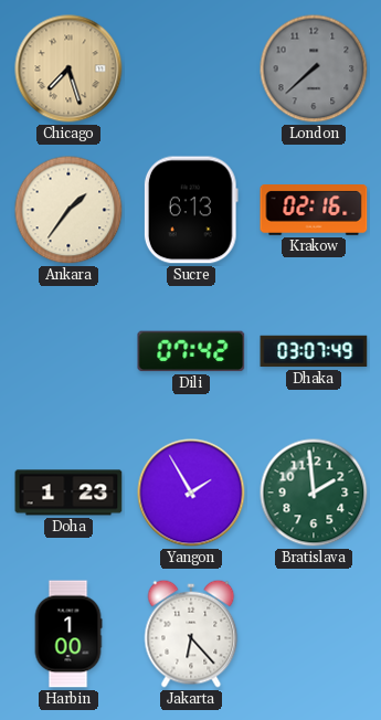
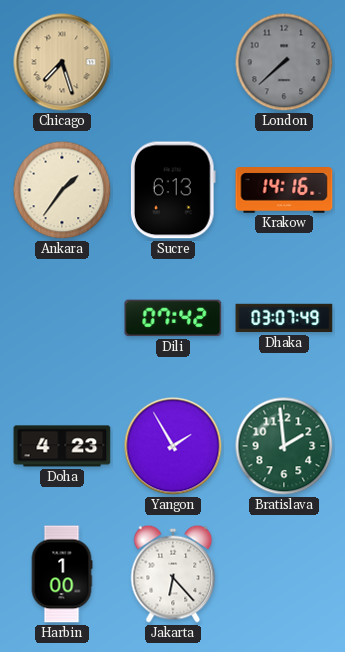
Krakow: 02:16 -> 14:16
Doha: 1:23 -> 4:23
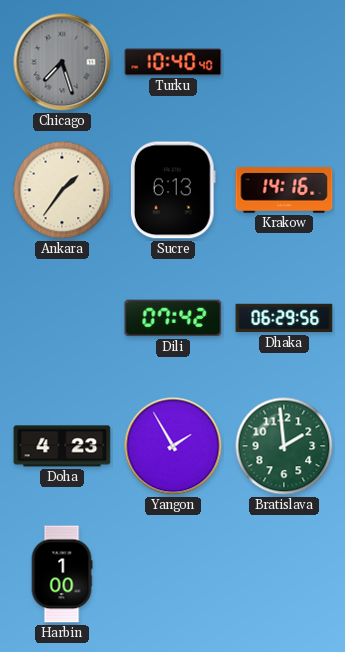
Chicago dial: champagne -> grey
Turku: none -> 10:40
London: 7:38 -> none
Dhaka: 03:07 -> 06:29
Jakarta: 6:23 -> none
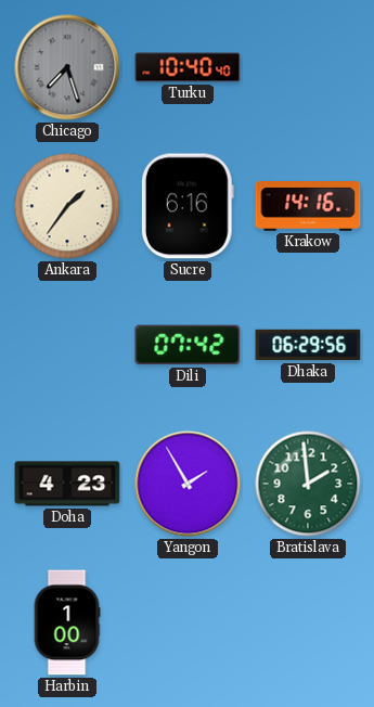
Sucre: 6:13 -> 6:16
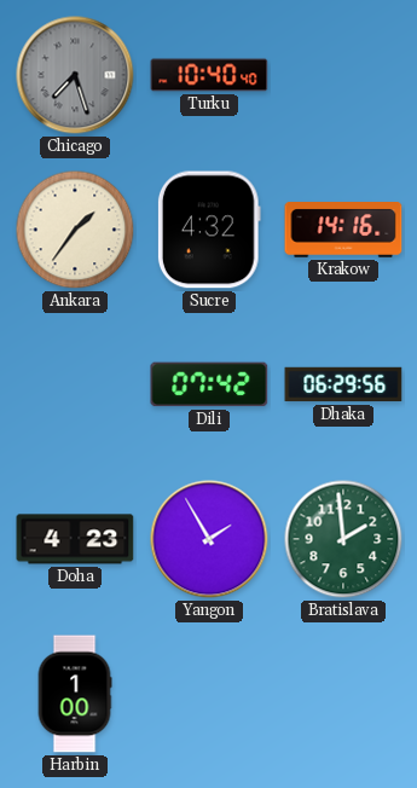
Sucre: 6:16 -> 4:32
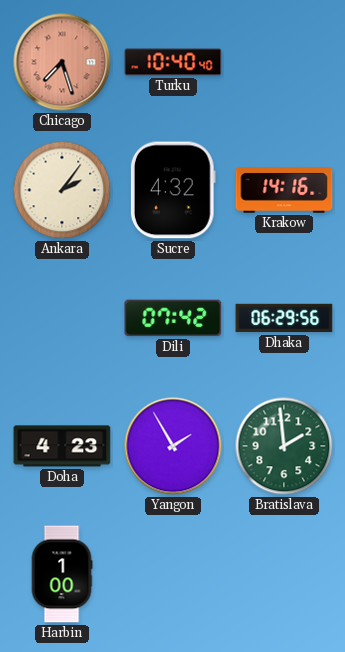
Chicago dial: grey -> salmon
Ankara: 1:36 -> 2:06
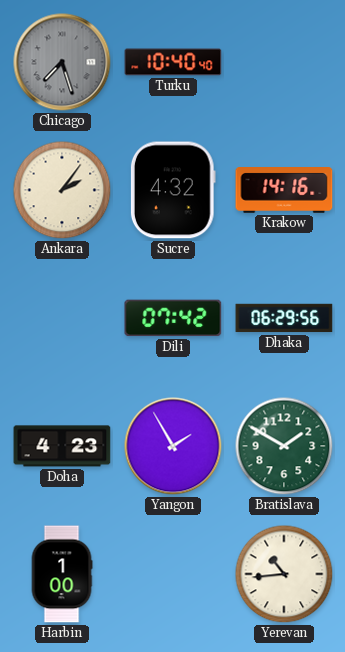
Chicago dial: salmon -> grey
Bratislava: 1:59 -> 1:50
Yerevan: none -> 10:44
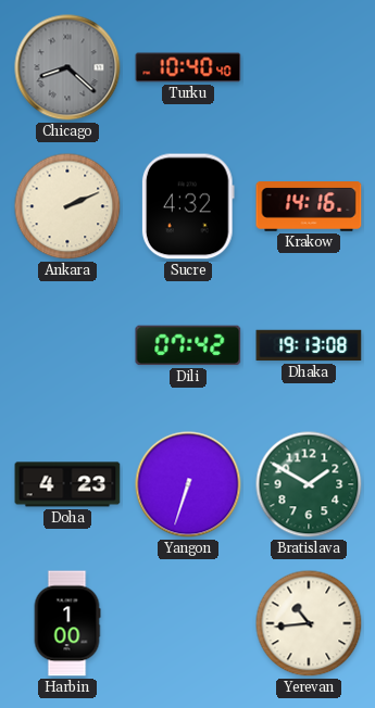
Chicago: 7:27 -> 8:22
Ankara: 2:06 -> 2:11
Dhaka: 06:29 -> 19:13
Yangon: 1:55 -> 6:33
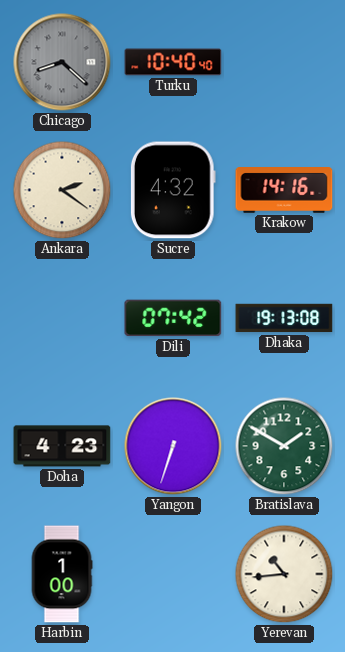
Ankara: 2:11 -> 2:21
